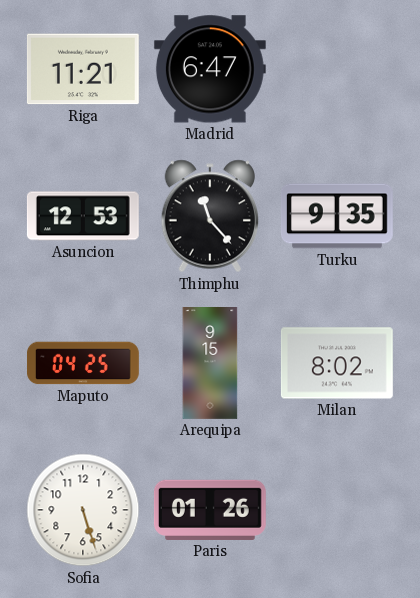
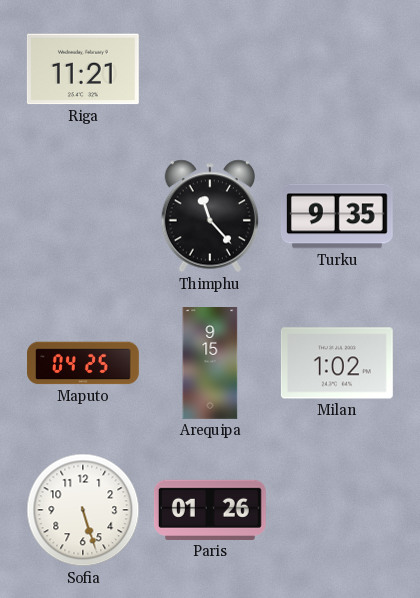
Madrid: 6:47 -> none
Asuncion: 12:53 -> none
Milan: 8:02 -> 1:02
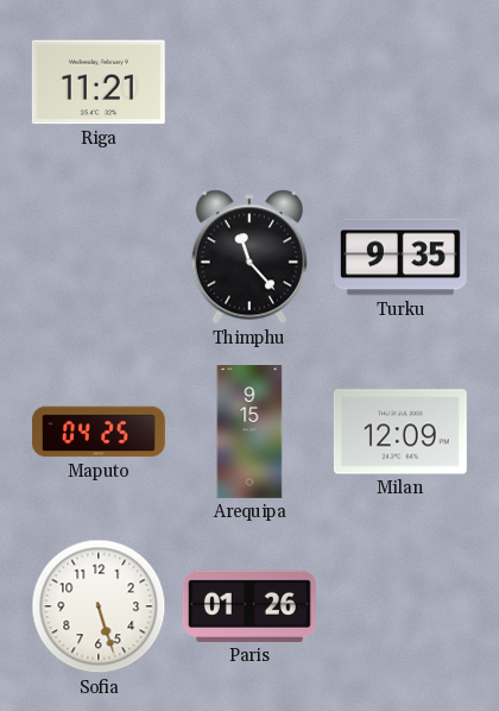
Milan: 1:02 -> 12:09
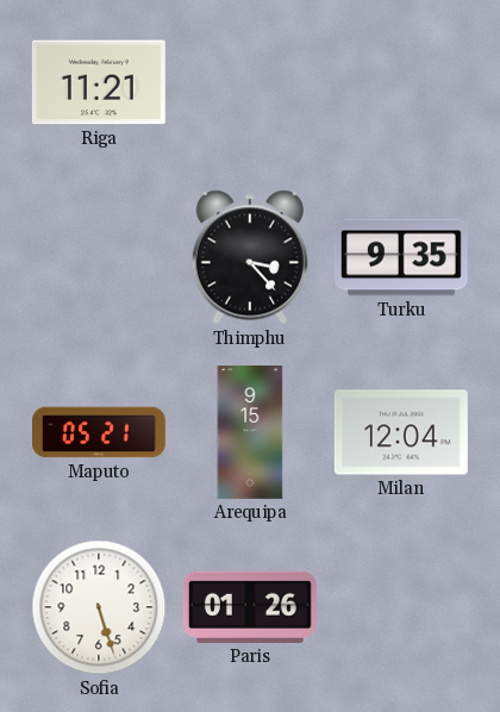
Thimphu: 11:23 -> 3:23
Maputo: 04:25 -> 05:21
Milan: 12:09 -> 12:04
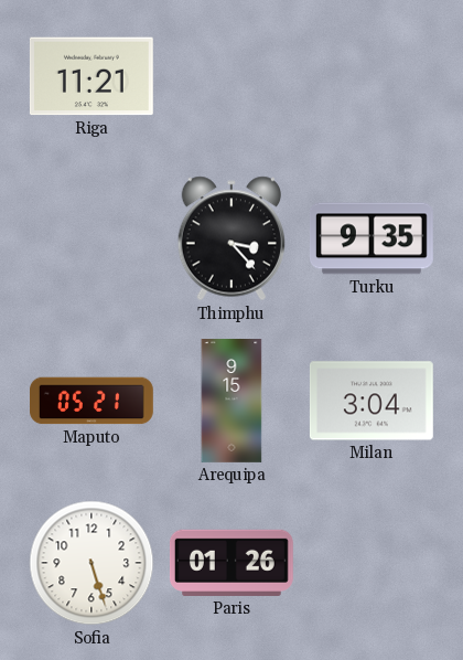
Milan: 12:04 -> 3:04
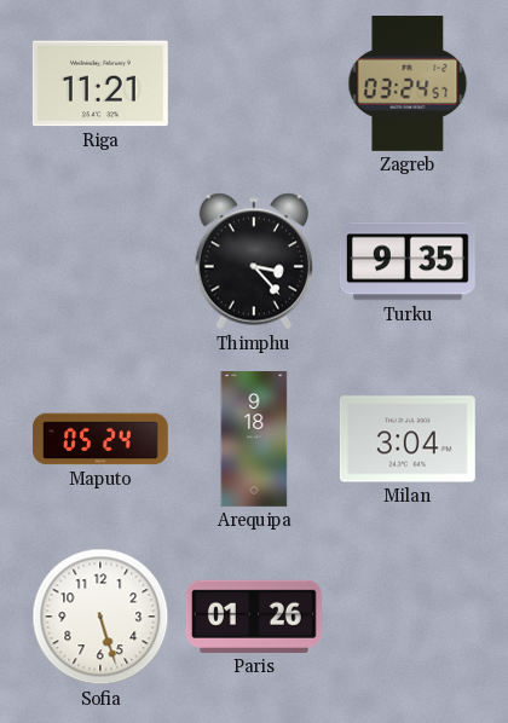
Zagreb: none -> 03:24
Maputo: 05:21 -> 05:24
Arequipa: 9:15 -> 9:18
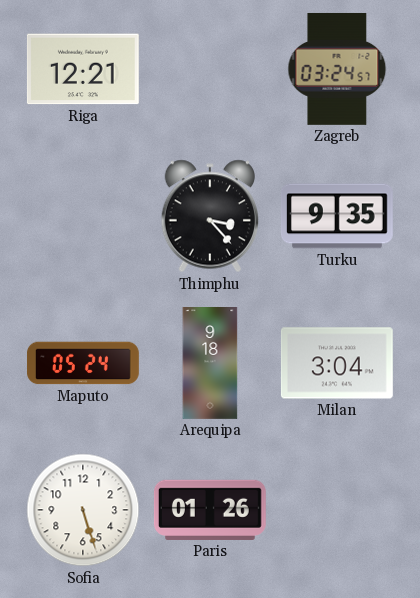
Riga: 11:21 -> 12:21
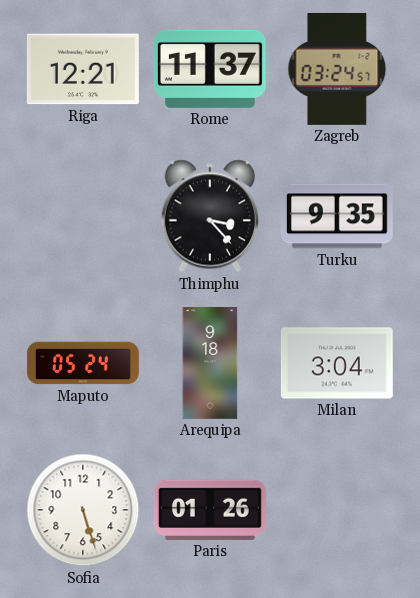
Rome: none -> 11:37
